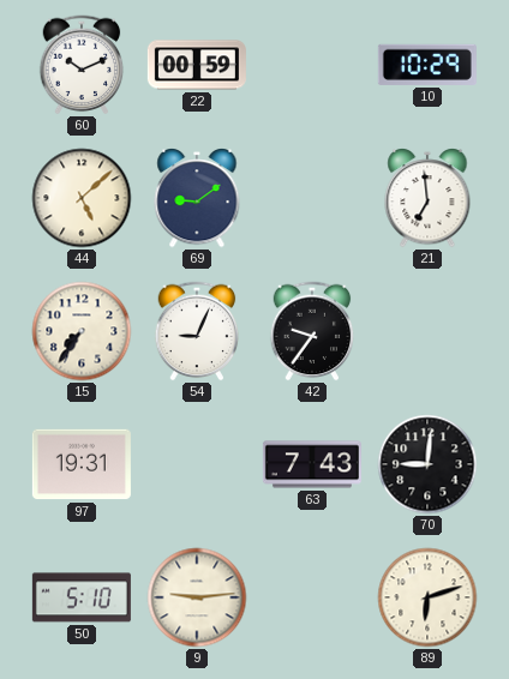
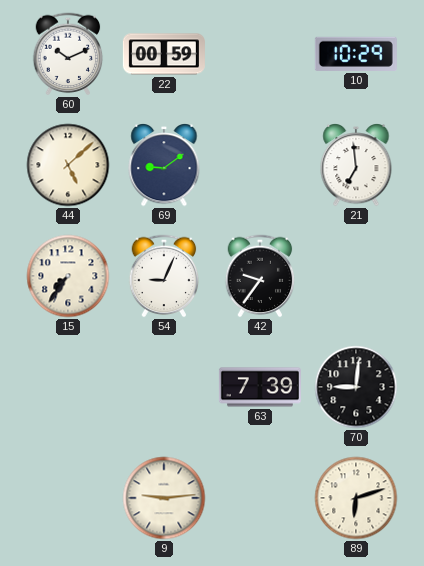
97: 19:31 -> none
63: 7:43 -> 7:39
50: 5:10 -> none
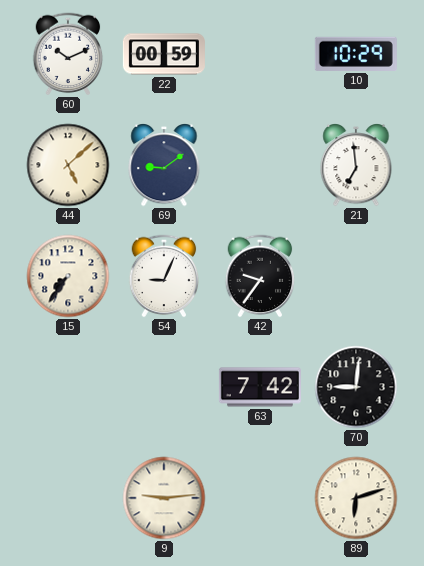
63: 7:39 -> 7:42
